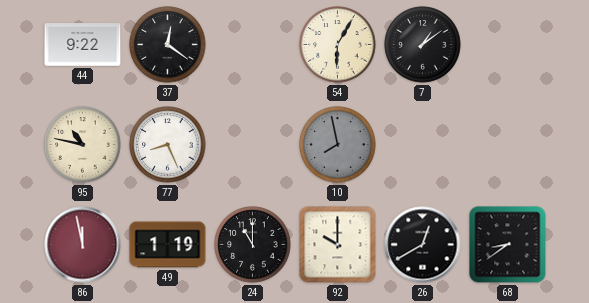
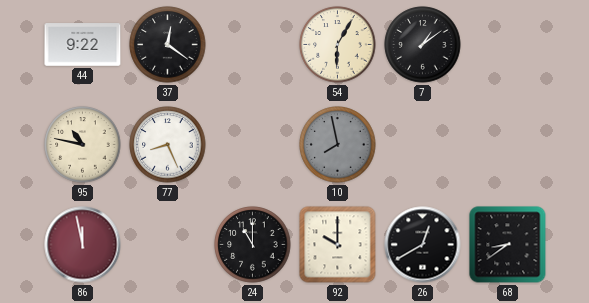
49: 1:19 -> none
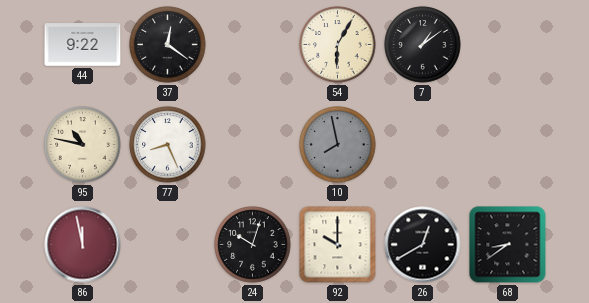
24: 11:00 -> 10:03
